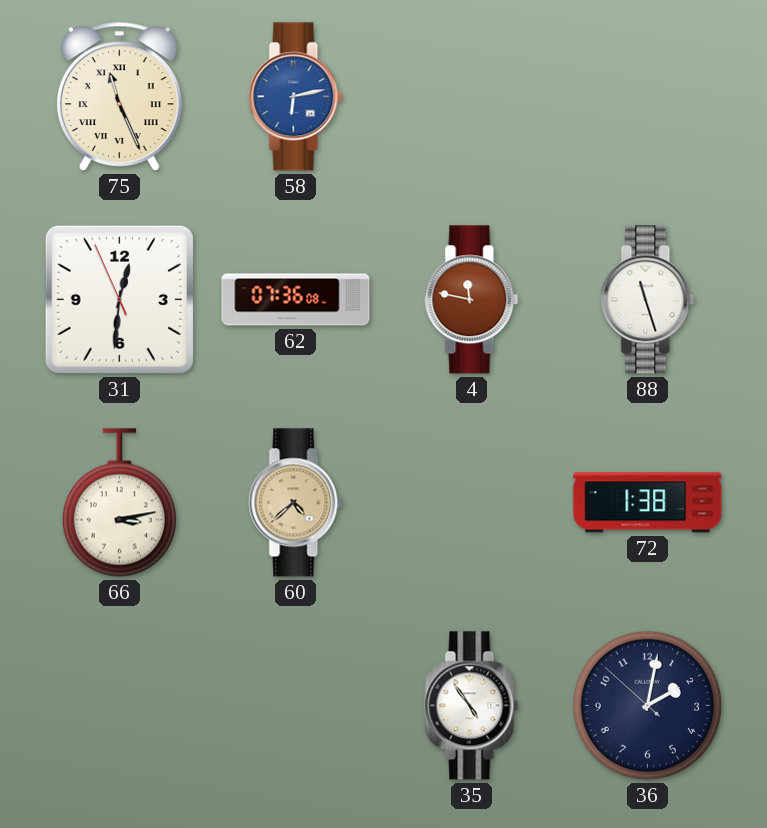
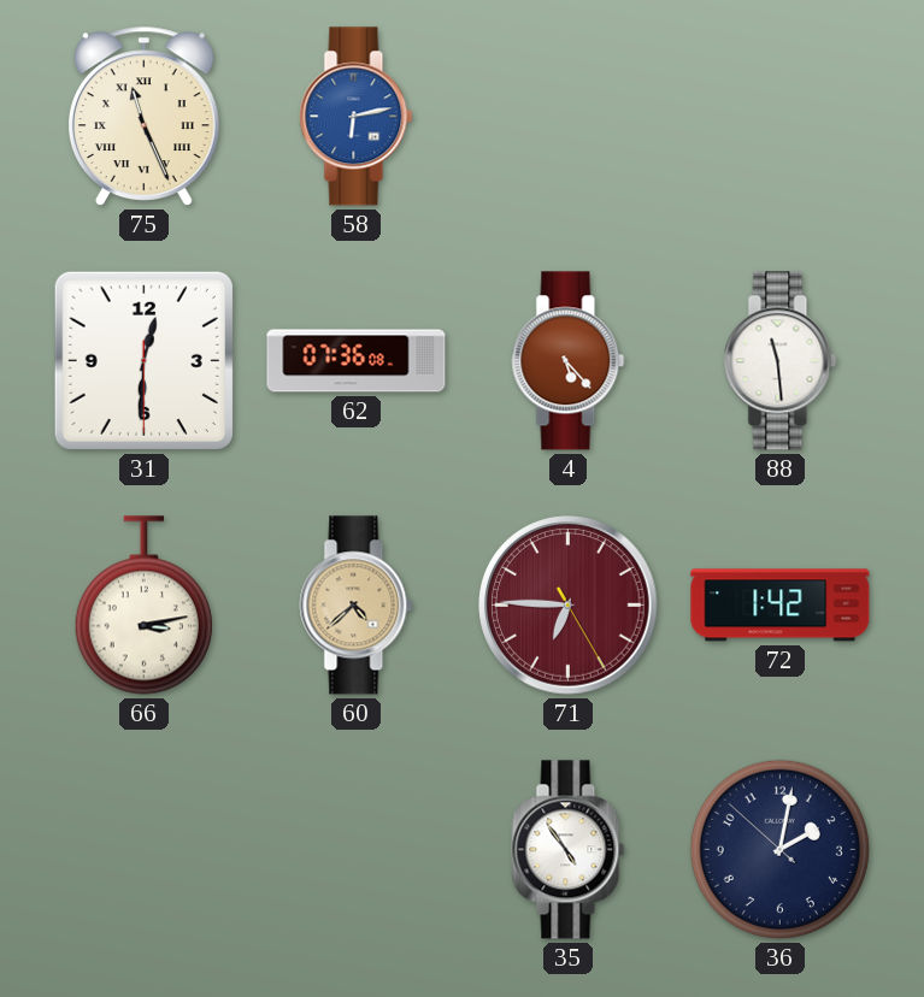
31: 12:30:56 -> 12:30:30
4: 11:47 -> 5:23
88: 11:27 -> 11:29
71: none -> 6:45
72: 1:38 -> 1:42
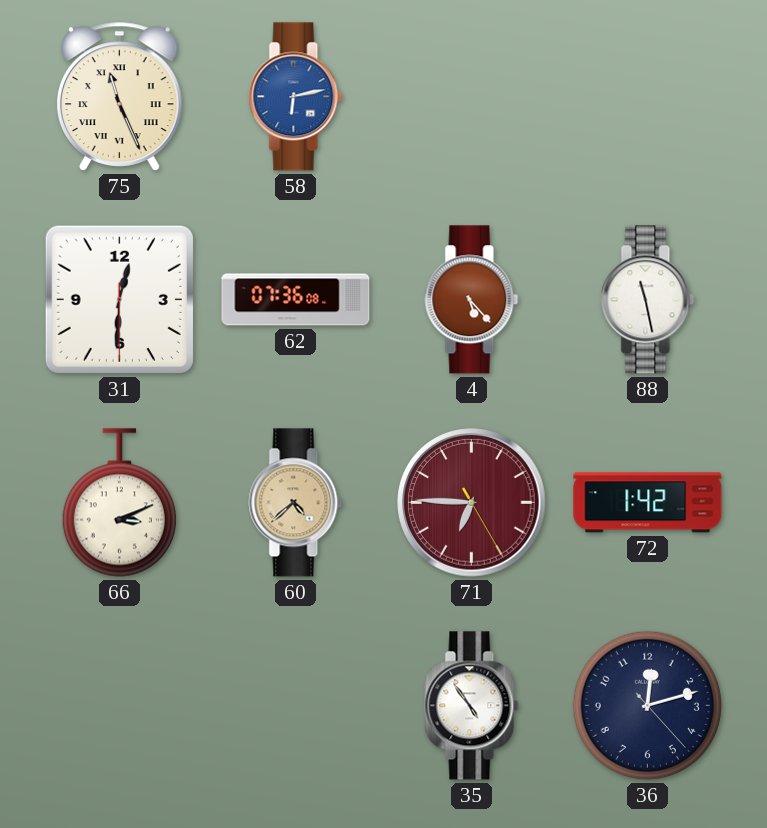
88: 11:29 -> 11:28
66: 3:13 -> 3:11
36: 2:01 -> 12:12
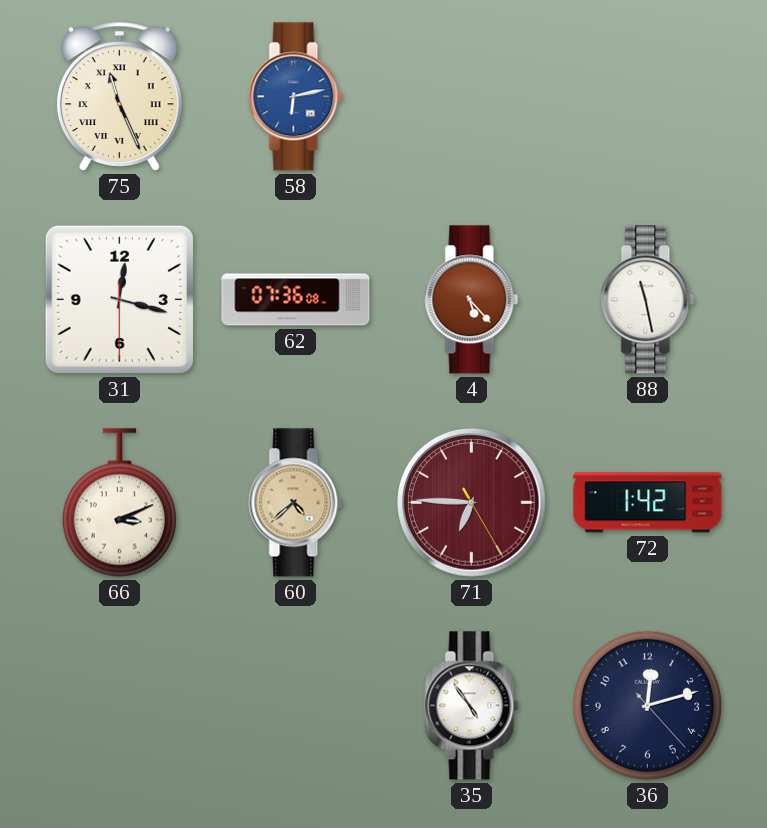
31: 12:30 -> 12:17
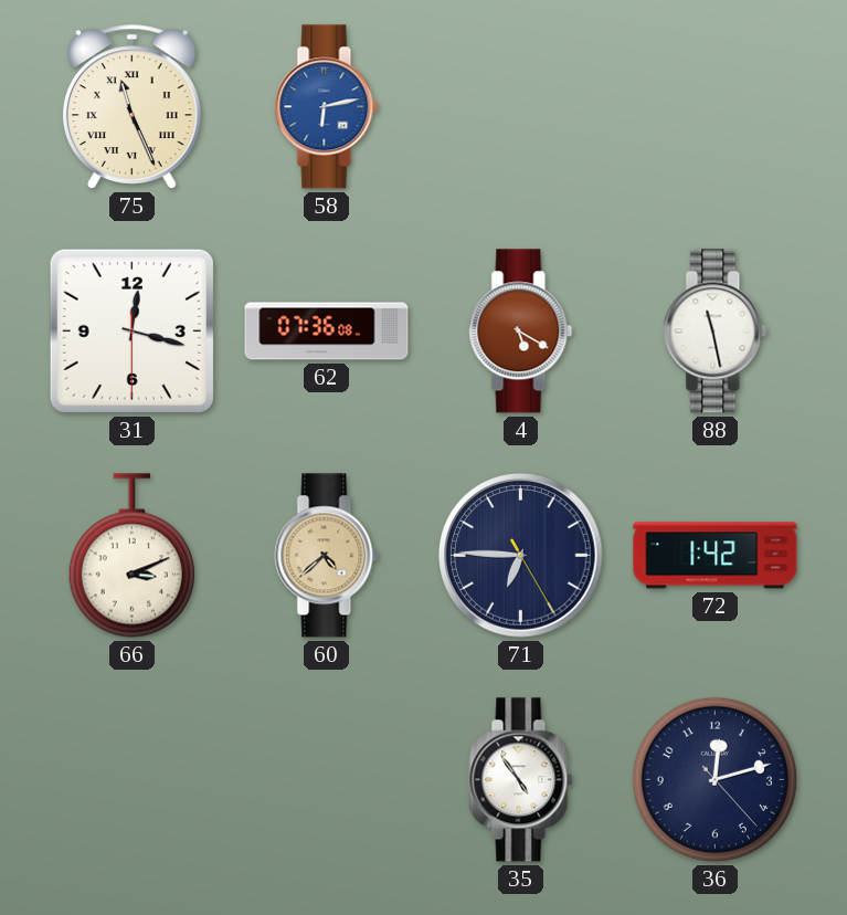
4: 5:23 -> 5:20
71 dial: burgundy -> navy
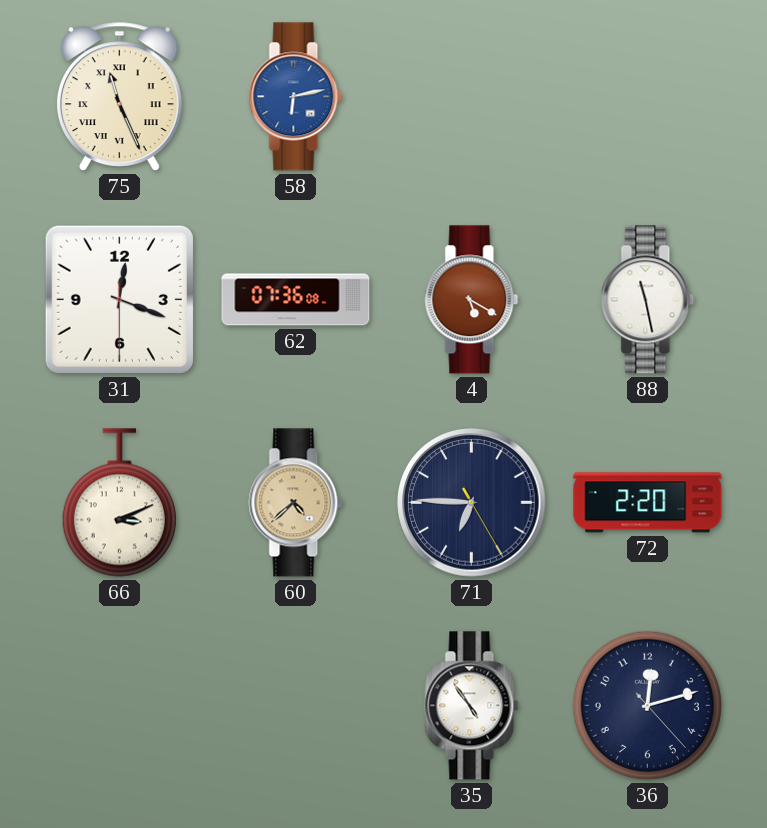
31: 12:17 -> 12:18
72: 1:42 -> 2:20
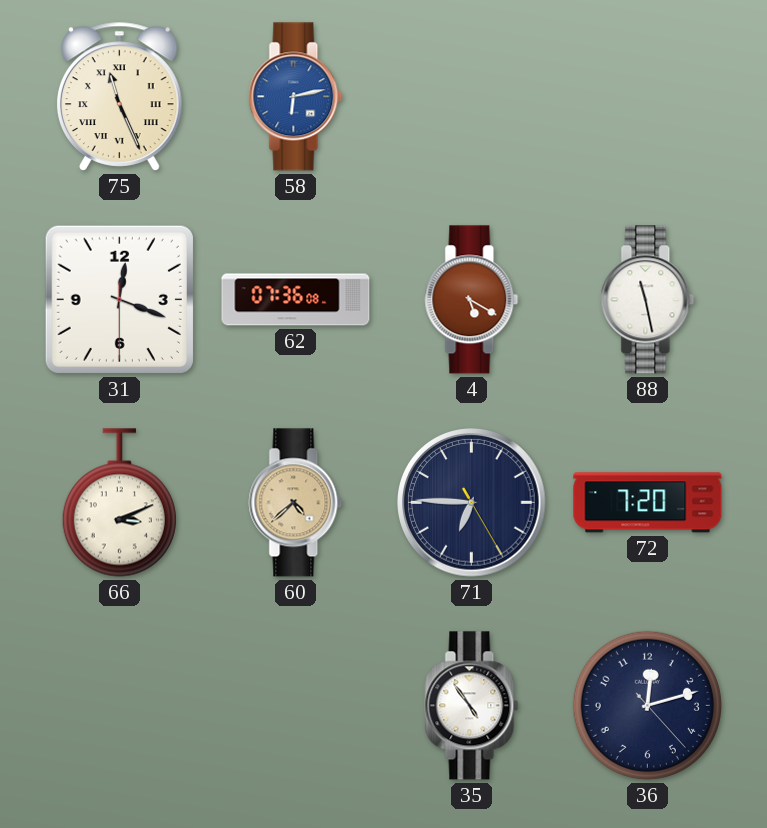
72: 2:20 -> 7:20
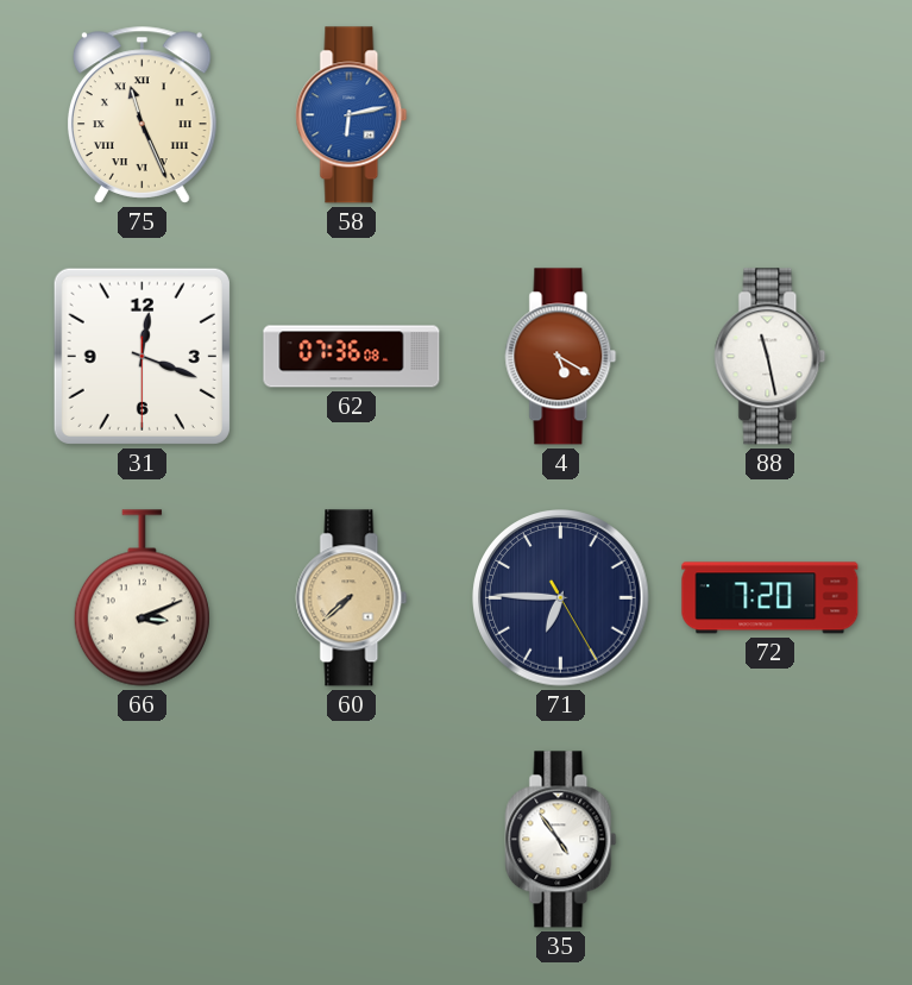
60: 4:38 -> 7:38
36: 12:12 -> none
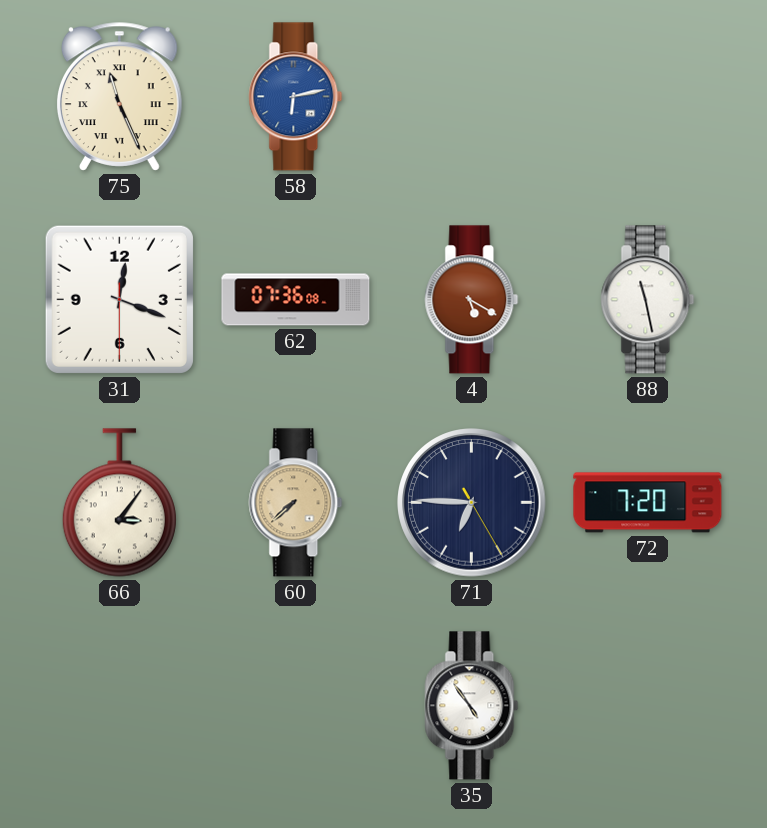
66: 3:11 -> 3:06
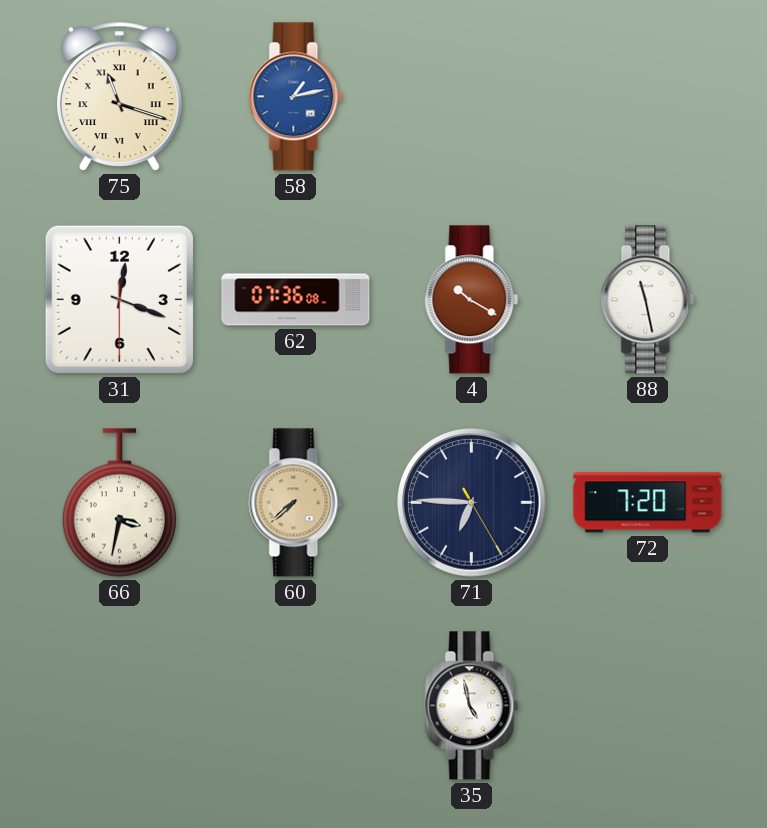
75: 11:26 -> 11:18
58: 6:13 -> 1:13
4: 5:20 -> 10:20
66: 3:06 -> 3:32
35: 4:54 -> 4:58
